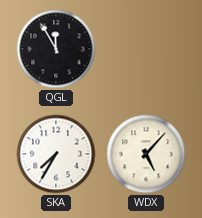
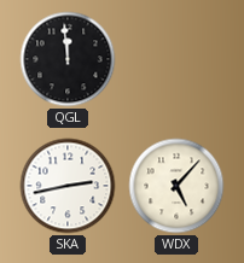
QGL: 11:55 -> 11:59
SKA: 7:35 -> 2:43
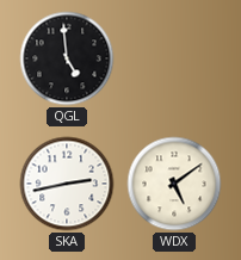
QGL: 11:59 -> 4:59
WDX: 5:07 -> 5:09
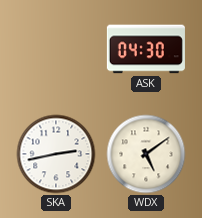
QGL: 4:59 -> none
ASK: none -> 04:30
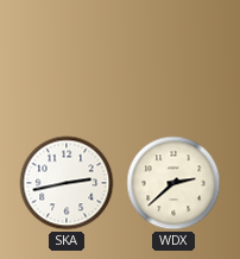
ASK: 04:30 -> none
WDX: 5:09 -> 2:38
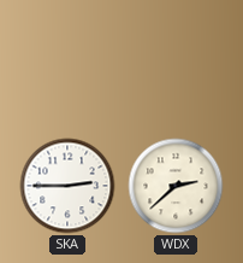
SKA: 2:43 -> 2:45
